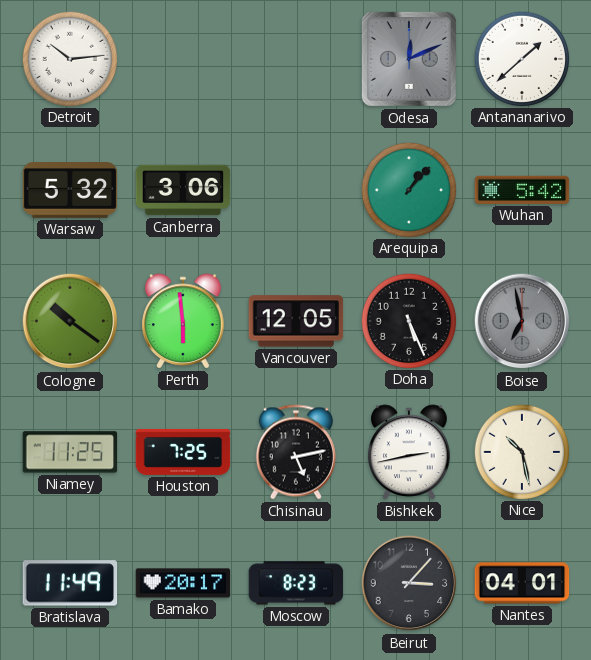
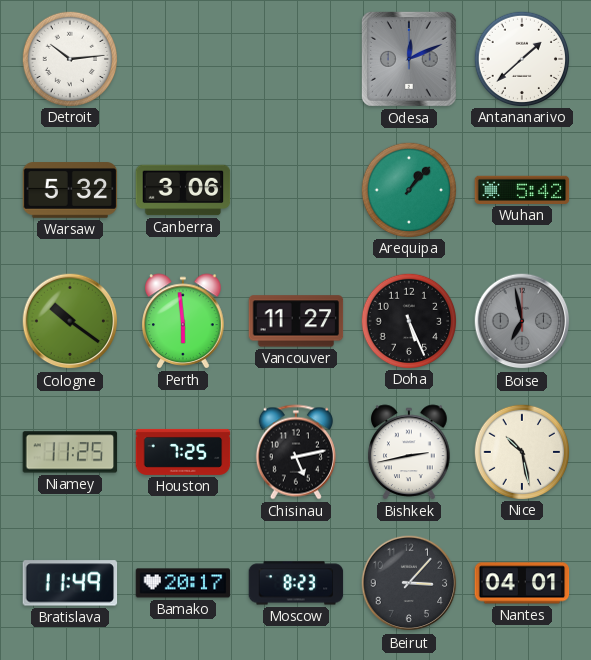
Vancouver: 12:05 -> 11:27
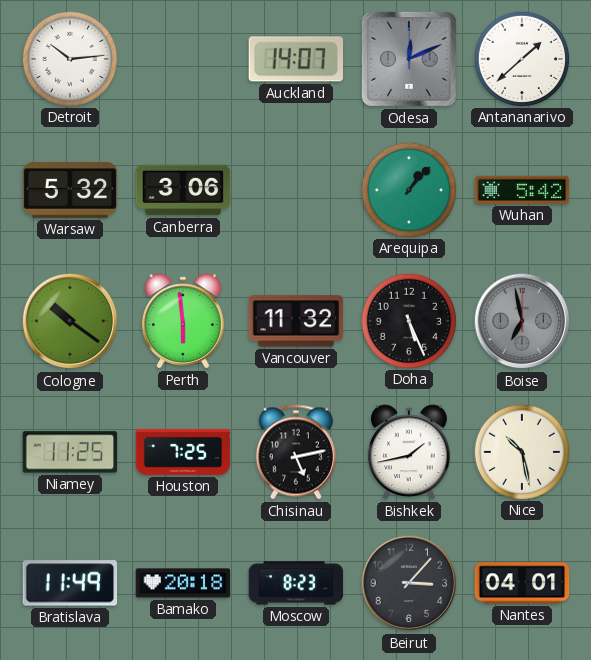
Auckland: none -> 14:07
Vancouver: 11:27 -> 11:32
Bishkek: 2:43 -> 1:43
Bamako: 20:17 -> 20:18
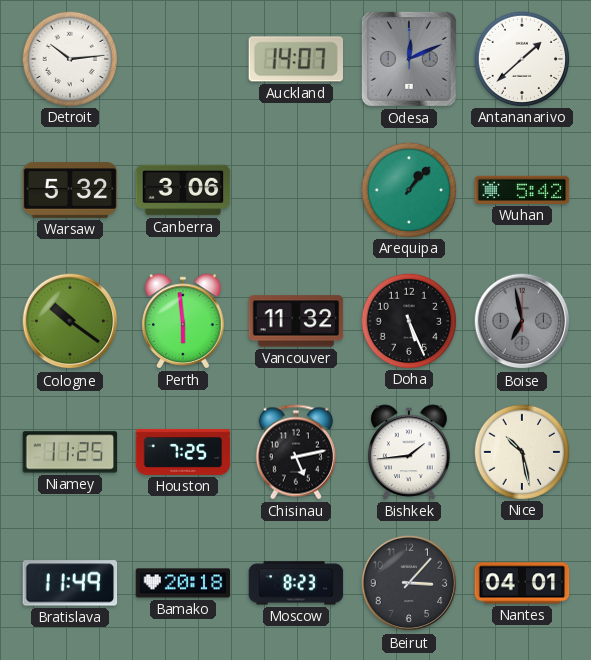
Bishkek: 1:43 -> 1:44
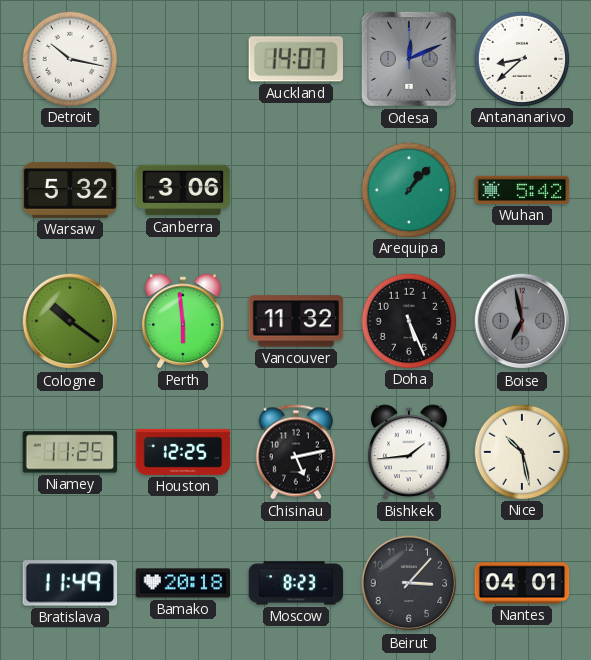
Detroit: 10:14 -> 10:17
Antananarivo: 1:38 -> 8:38
Houston: 7:25 -> 12:25
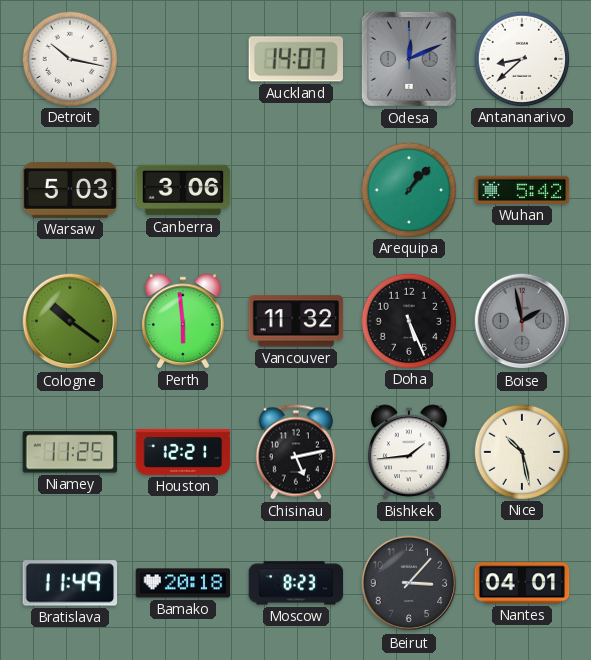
Warsaw: 5:32 -> 5:03
Boise: 6:58 -> 1:58
Houston: 12:25 -> 12:21
